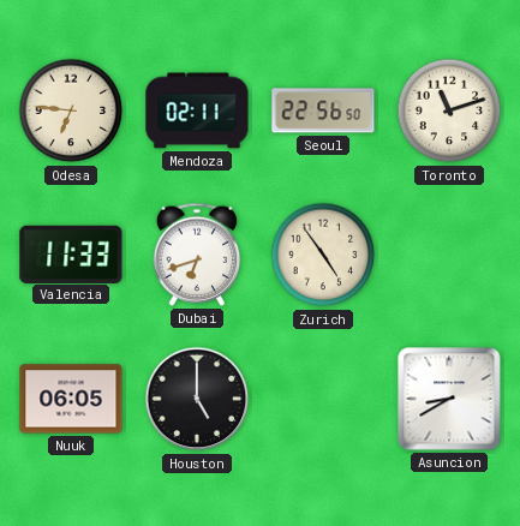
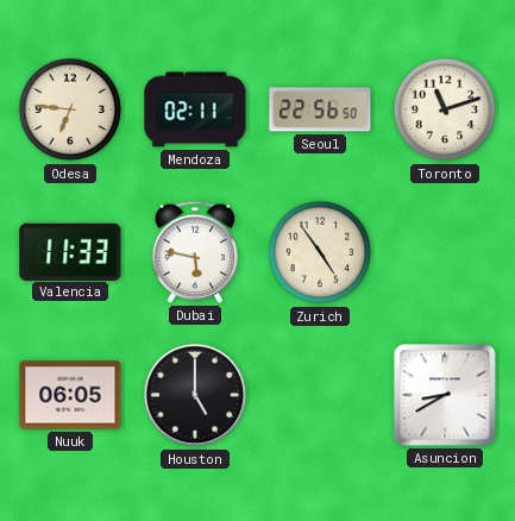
Dubai: 6:42 -> 5:47
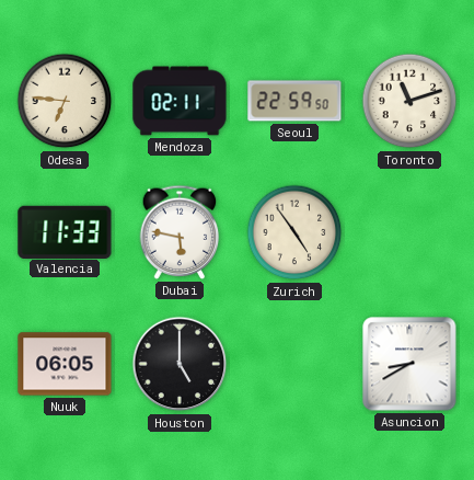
Seoul: 22:56 -> 22:59
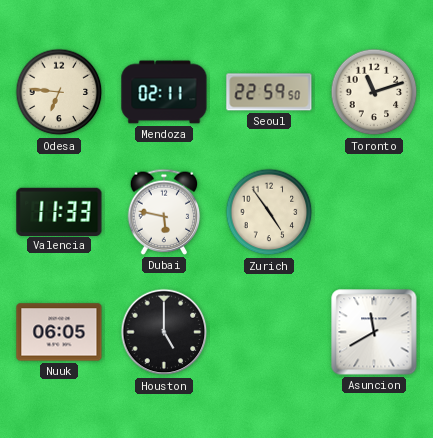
Asuncion: 8:40 -> 11:40
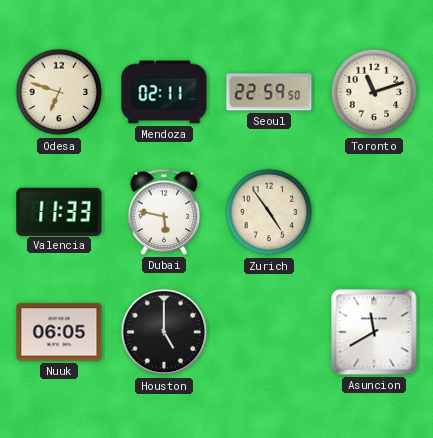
Odesa: 6:46 -> 6:48
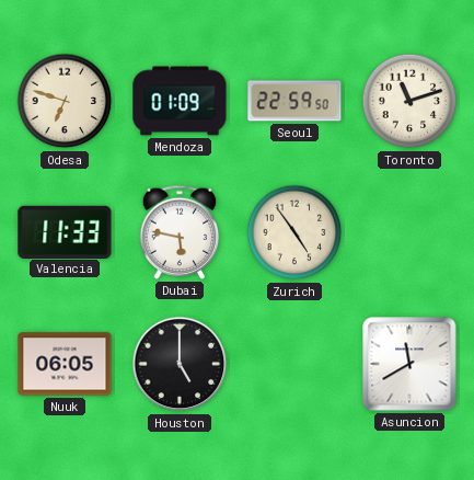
Mendoza: 02:11 -> 01:09
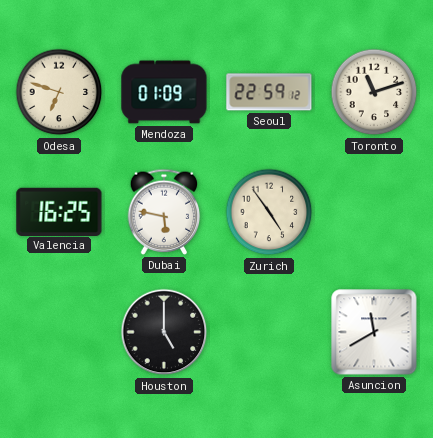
Seoul: 22:59:50 -> 22:59:12
Valencia: 11:33 -> 16:25
Nuuk: 06:05 -> none
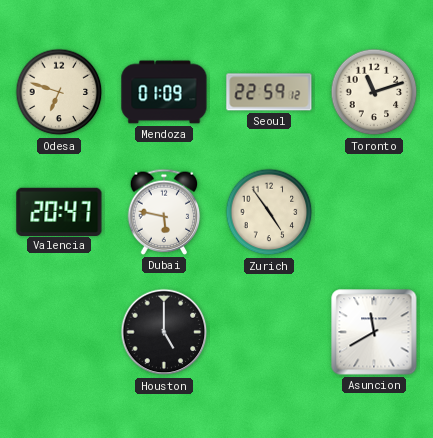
Valencia: 16:25 -> 20:47
